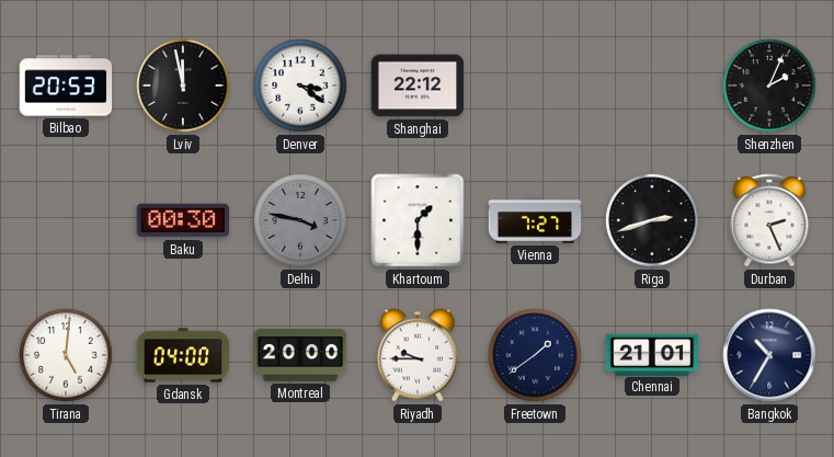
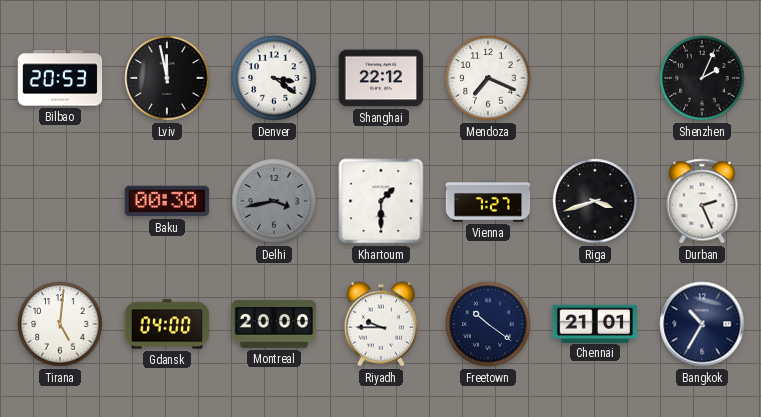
Mendoza: none -> 7:19
Delhi: 3:47 -> 3:43
Riga: 2:42 -> 3:42
Freetown: 1:39 -> 10:21
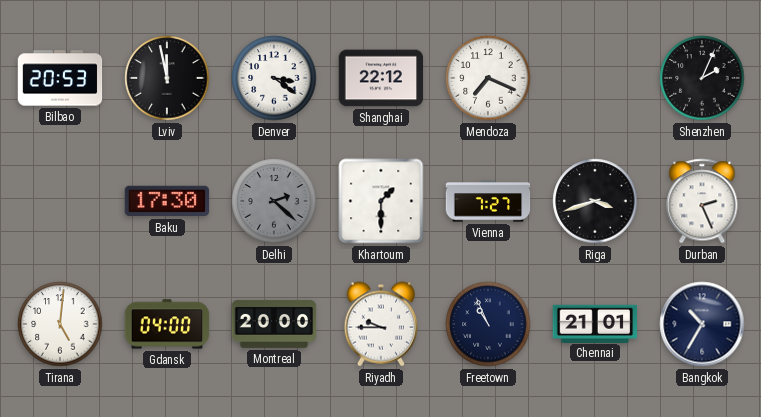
Baku: 00:30 -> 17:30
Delhi: 3:43 -> 2:22
Freetown: 10:21 -> 10:56
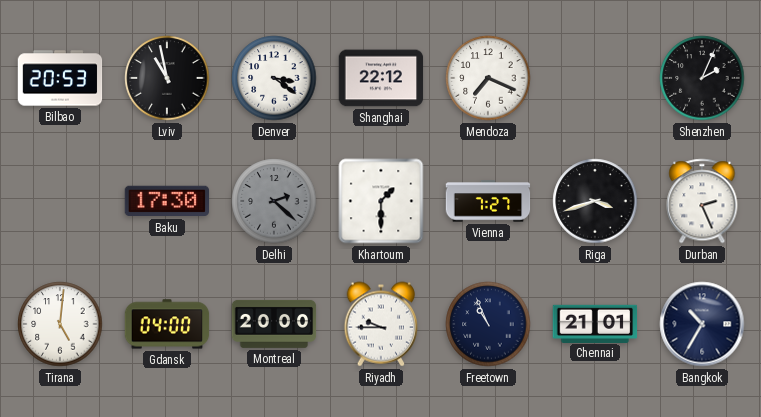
Lviv: 11:58 -> 10:58
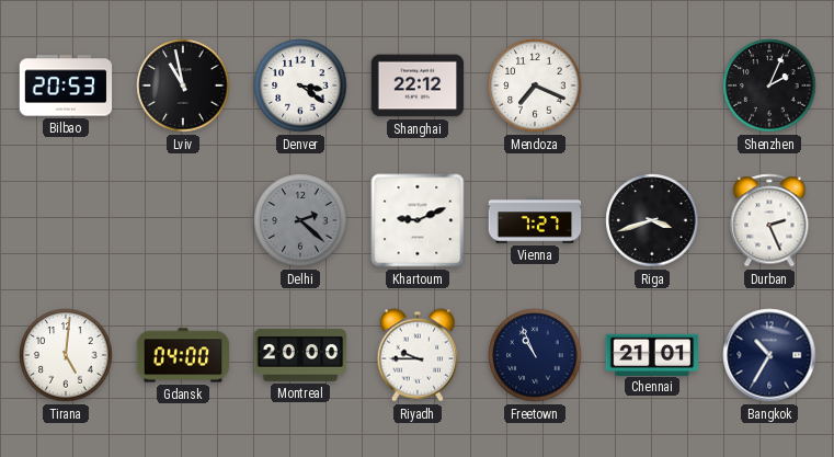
Baku: 17:30 -> none
Khartoum: 1:30 -> 9:11
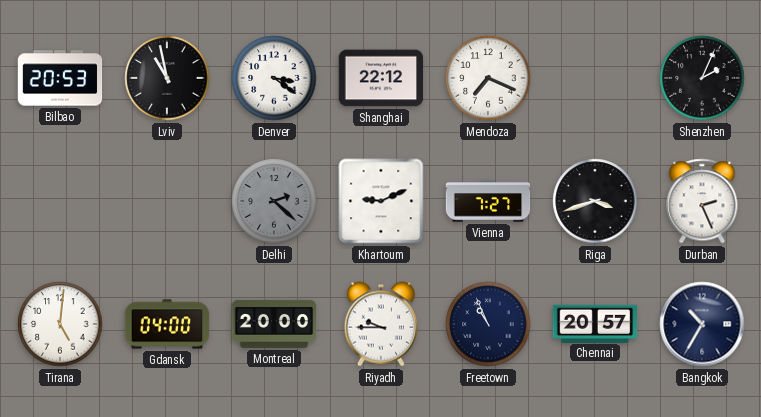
Chennai: 21:01 -> 20:57
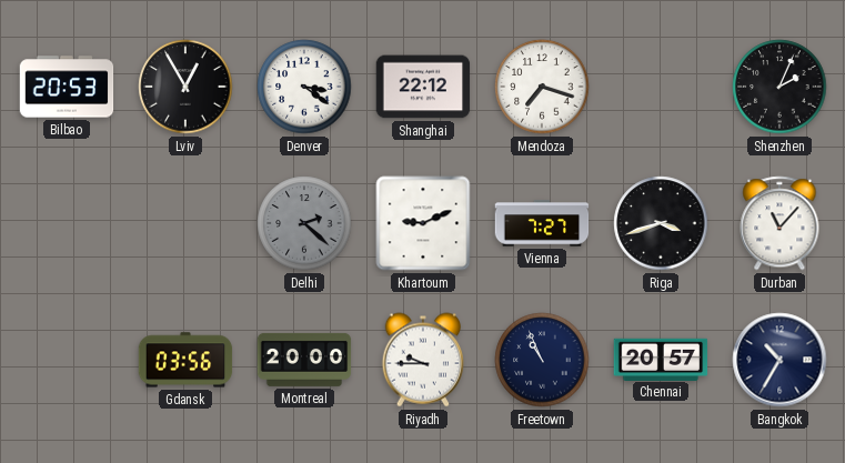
Lviv: 10:58 -> 12:55
Mendoza: 7:19 -> 7:18
Durban: 2:26 -> 11:07
Tirana: 5:01 -> none
Gdansk: 04:00 -> 03:56
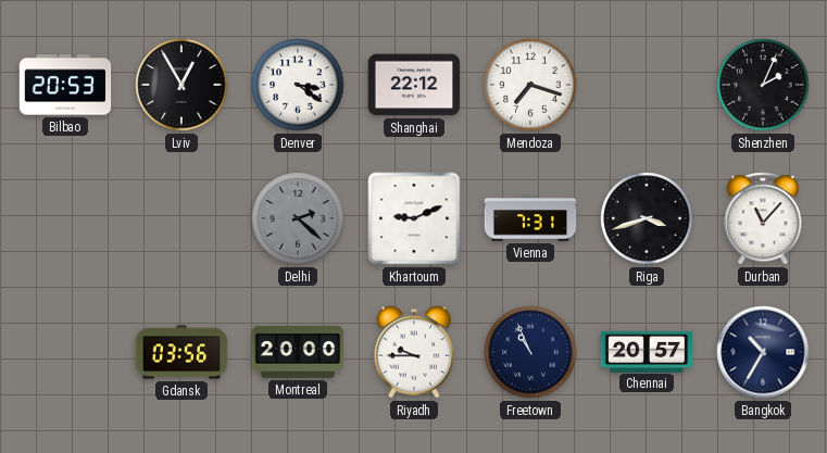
Vienna: 7:27 -> 7:31
